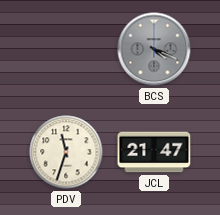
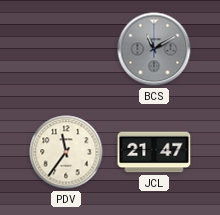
BCS: 4:19 -> 11:10
PDV: 11:33 -> 11:36
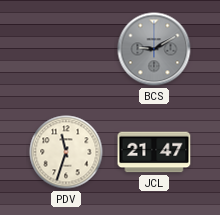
BCS: 11:10 -> 9:10
PDV: 11:36 -> 11:33
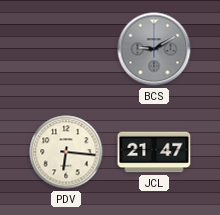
PDV: 11:33 -> 6:16
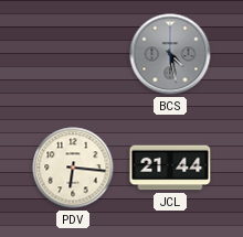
BCS: 9:10 -> 4:28
JCL: 21:47 -> 21:44
